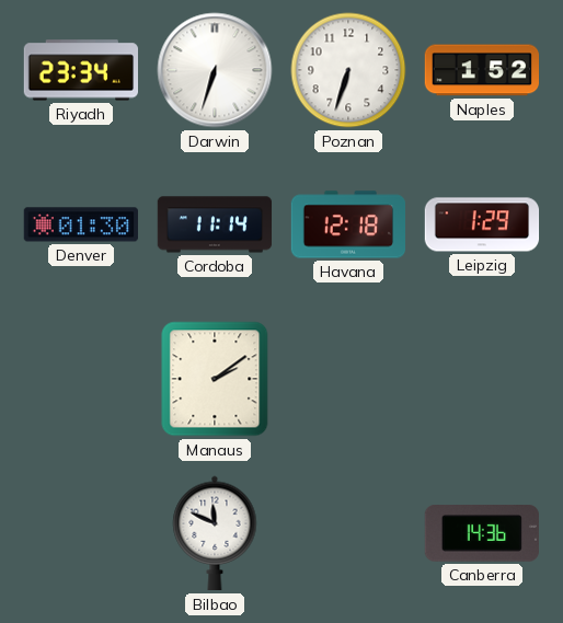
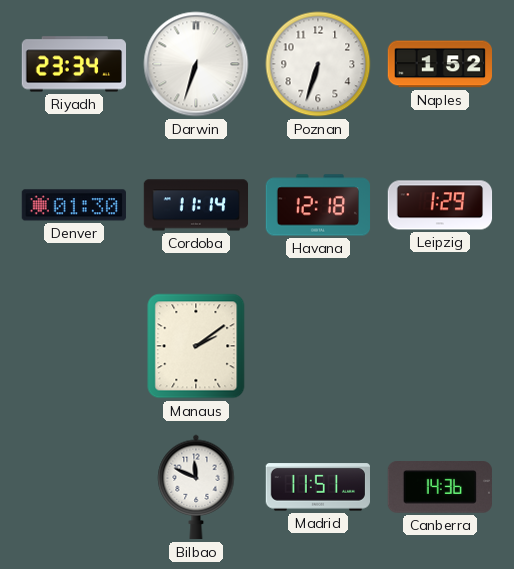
Madrid: none -> 11:51
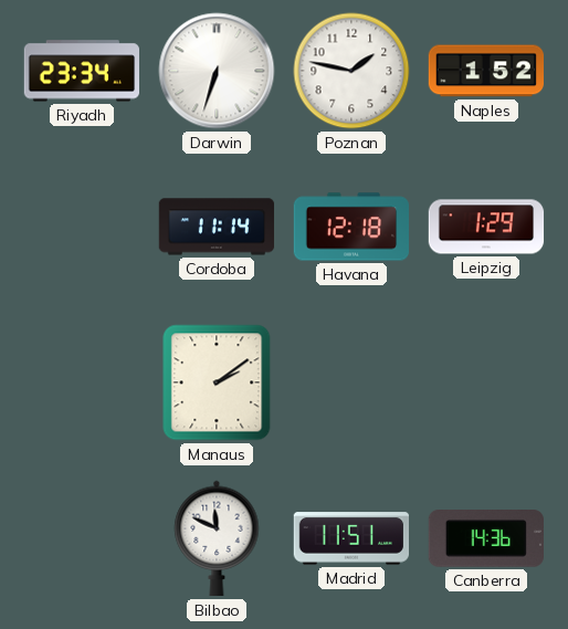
Poznan: 6:33 -> 1:47
Denver: 01:30 -> none
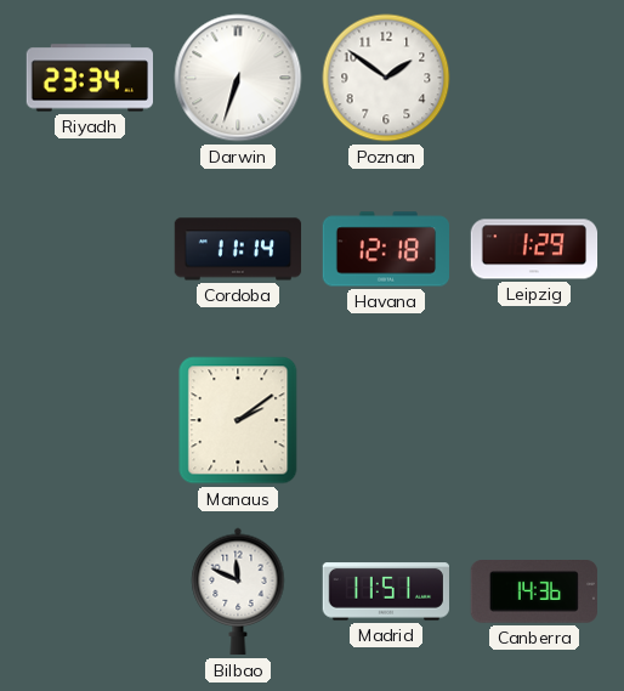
Poznan: 1:47 -> 1:51
Naples: 1:52 -> none
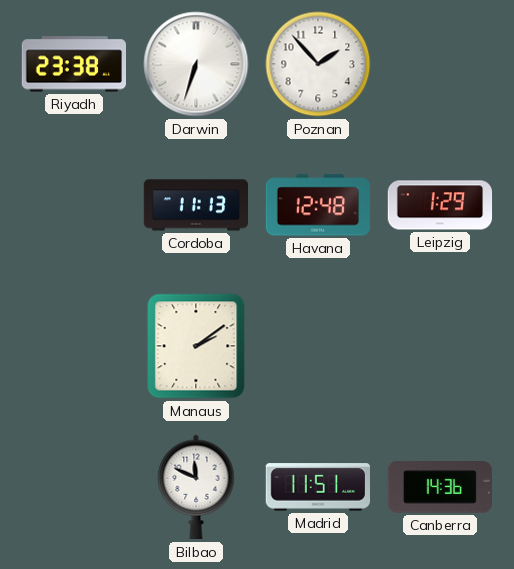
Riyadh: 23:34 -> 23:38
Poznan: 1:51 -> 1:53
Cordoba: 11:14 -> 11:13
Havana: 12:18 -> 12:48
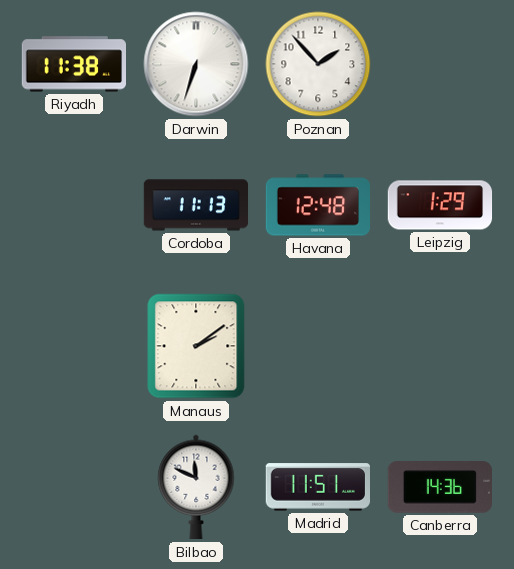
Riyadh: 23:38 -> 11:38
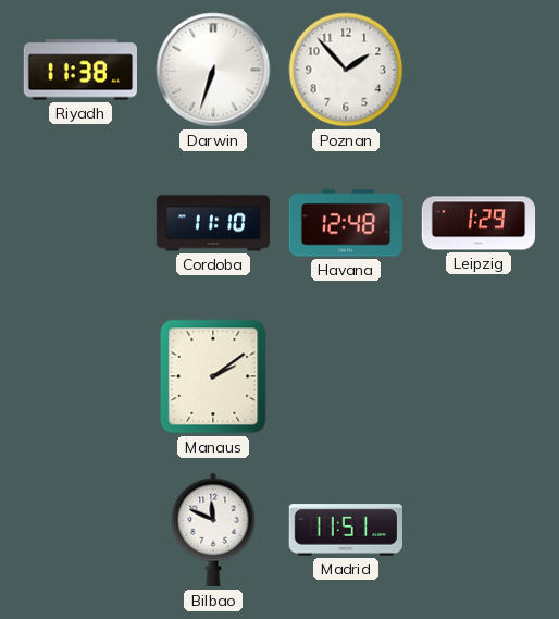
Cordoba: 11:13 -> 11:10
Canberra: 14:36 -> none
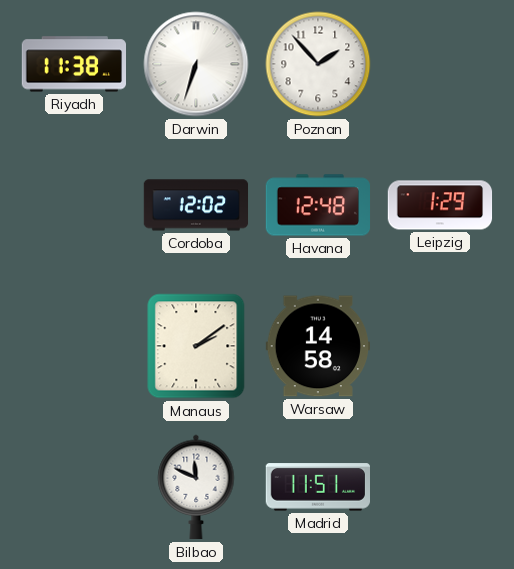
Cordoba: 11:10 -> 12:02
Warsaw: none -> 14:58
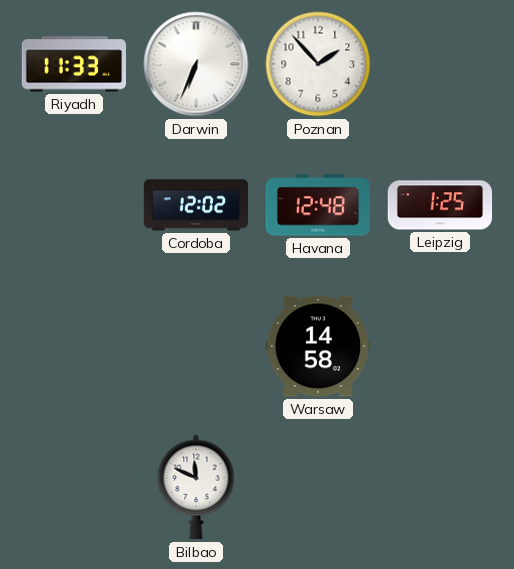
Riyadh: 11:38 -> 11:33
Darwin: 6:33 -> 6:34
Leipzig: 1:29 -> 1:25
Manaus: 2:09 -> none
Madrid: 11:51 -> none
